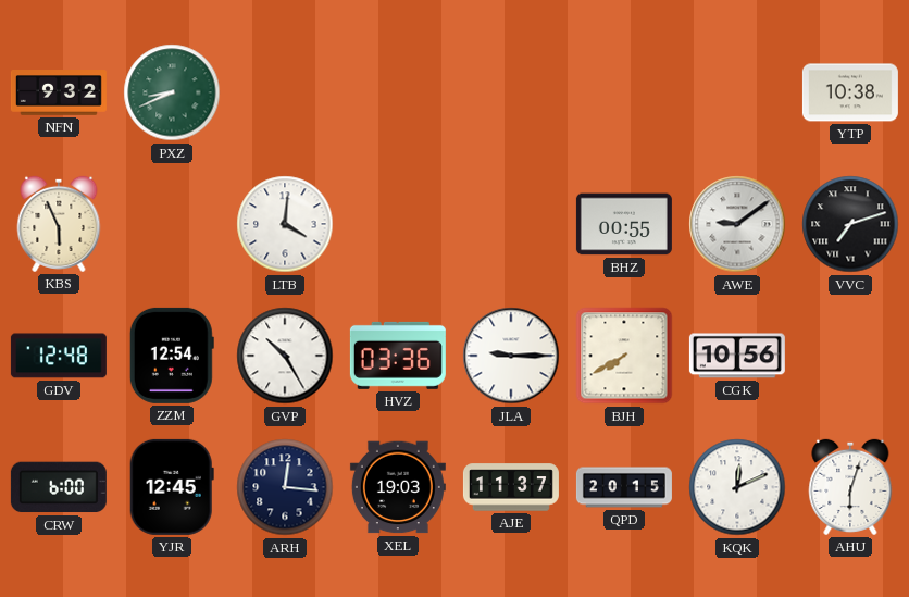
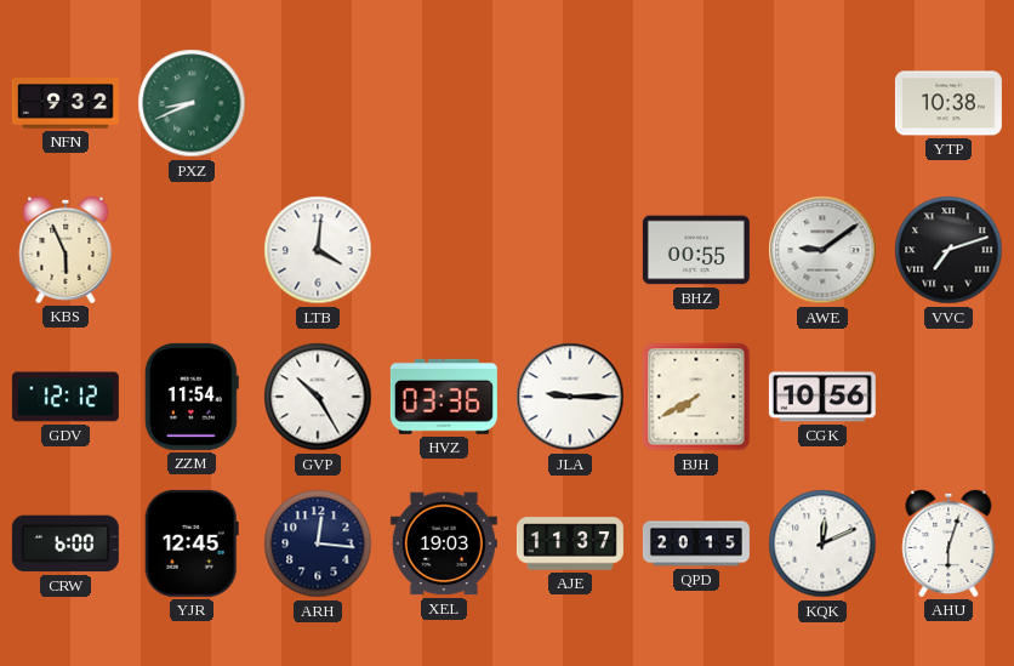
GDV: 12:48 -> 12:12
ZZM: 12:54 -> 11:54
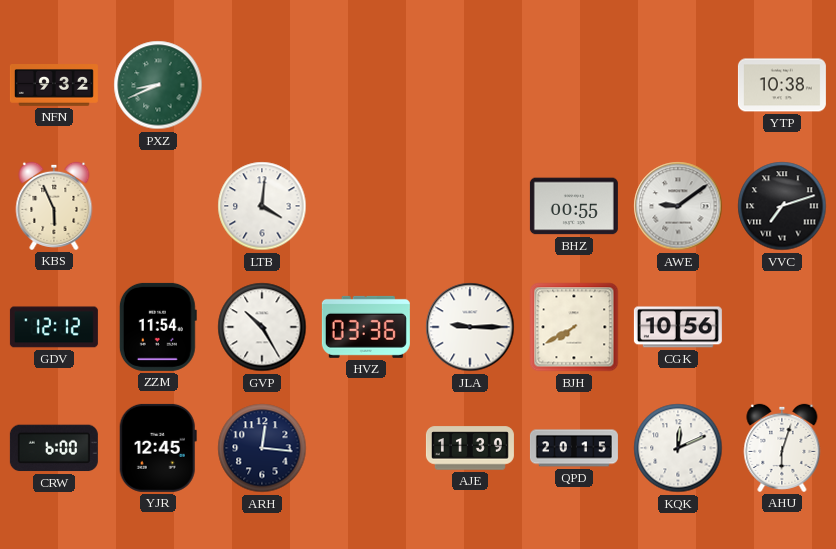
XEL: 19:03 -> none
AJE: 11:37 -> 11:39
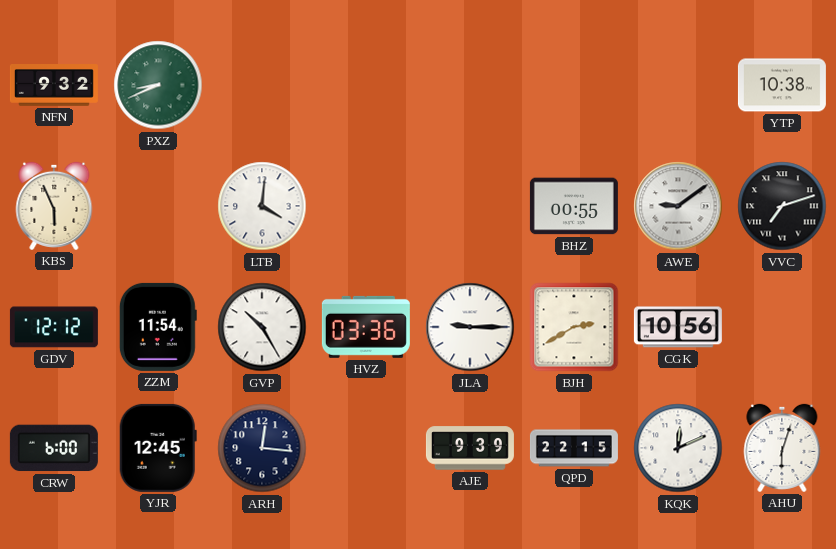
BJH: 7:40 -> 2:40
AJE: 11:39 -> 9:39
QPD: 20:15 -> 22:15
